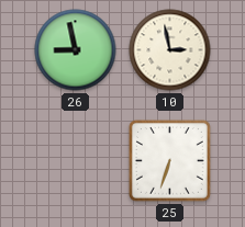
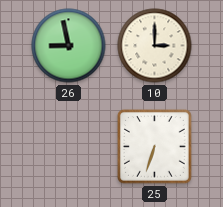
10: 2:58 -> 3:00
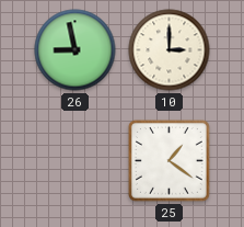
25: 6:33 -> 1:21
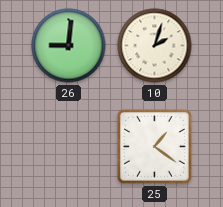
26: 8:58 -> 9:01
10: 3:00 -> 2:03
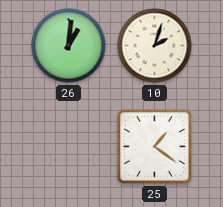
26: 9:01 -> 1:01
